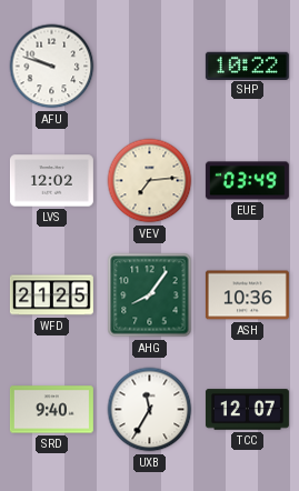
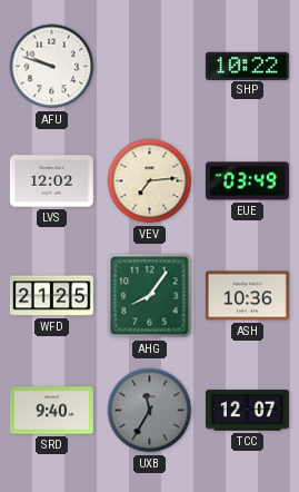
UXB dial: white -> grey
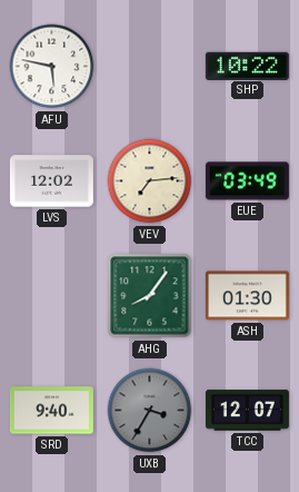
AFU: 9:48 -> 5:47
WFD: 21:25 -> none
ASH: 10:36 -> 01:30
UXB: 11:35 -> 3:35
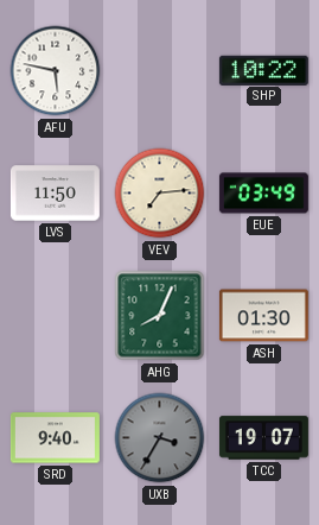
LVS: 12:02 -> 11:50
AHG: 8:06 -> 8:04
TCC: 12:07 -> 19:07
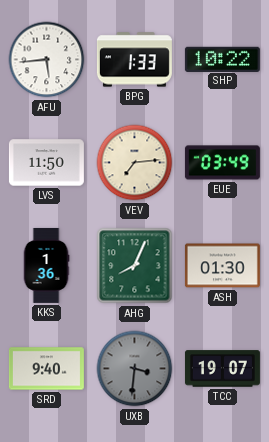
AFU: 5:47 -> 5:44
BPG: none -> 1:33
KKS: none -> 1:36
UXB: 3:35 -> 3:31
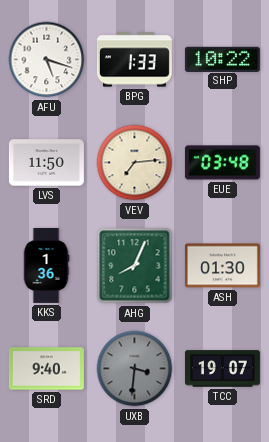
AFU: 5:44 -> 5:18
EUE: 03:49 -> 03:48
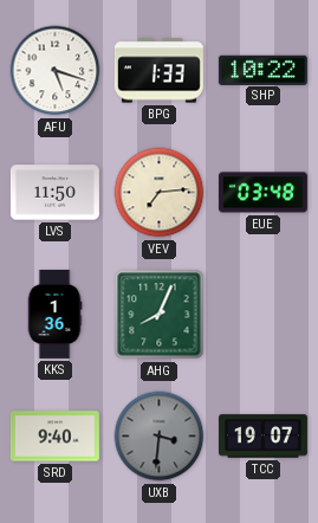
ASH: 01:30 -> none
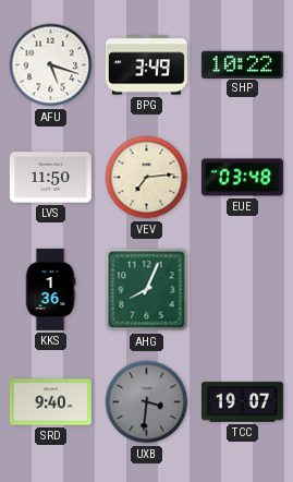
BPG: 1:33 -> 3:49
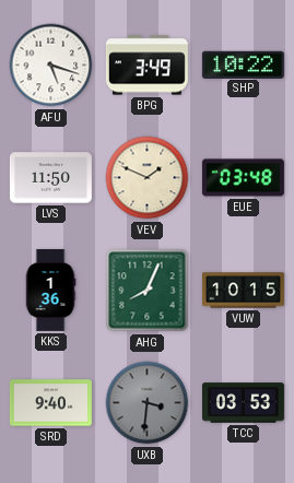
VEV: 7:14 -> 1:49
VUW: none -> 10:15
TCC: 19:07 -> 03:53
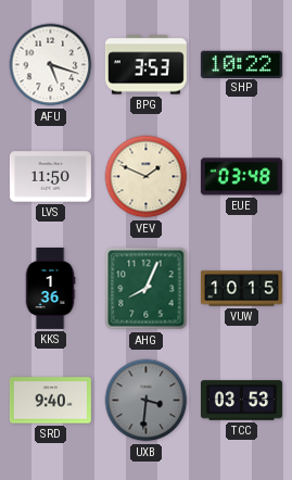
BPG: 3:49 -> 3:53
